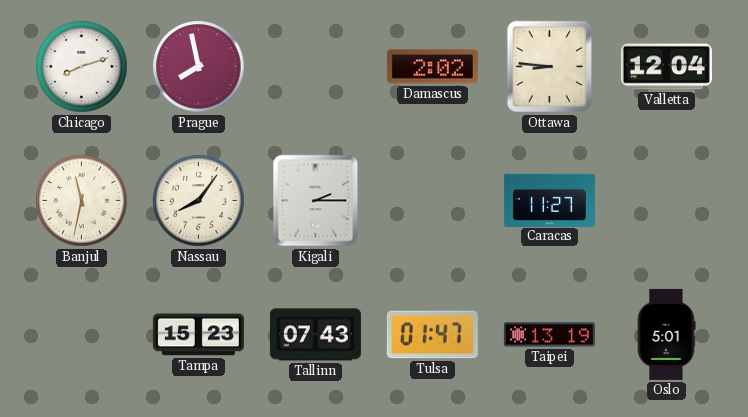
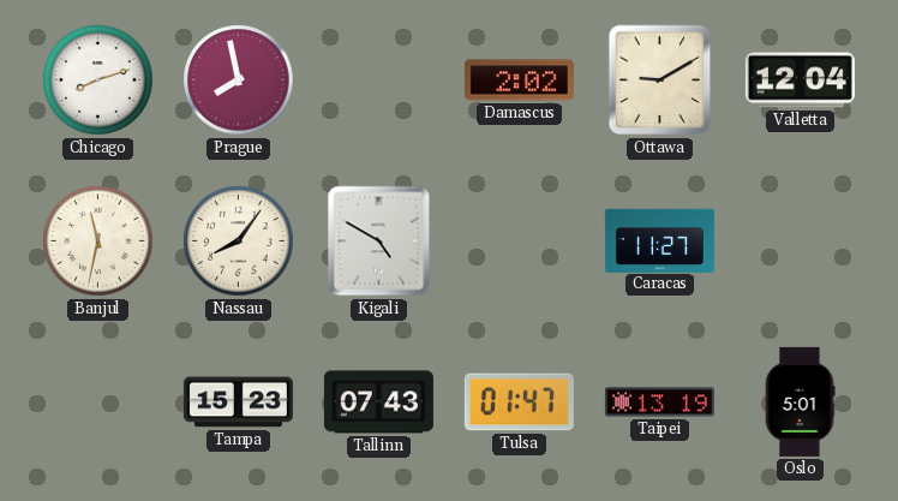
Ottawa: 8:46 -> 9:10
Kigali: 2:15 -> 4:50
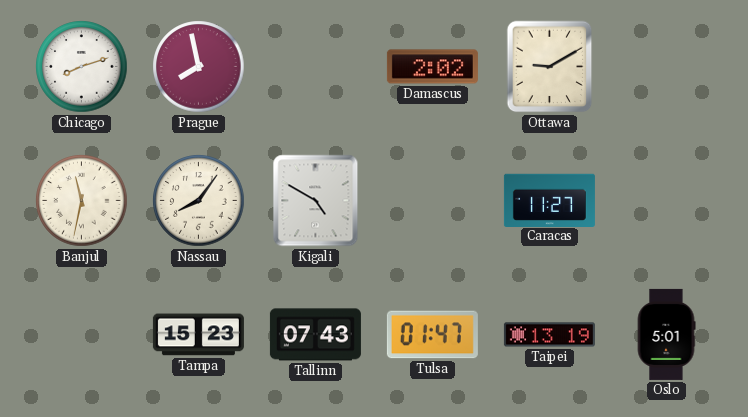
Valletta: 12:04 -> none
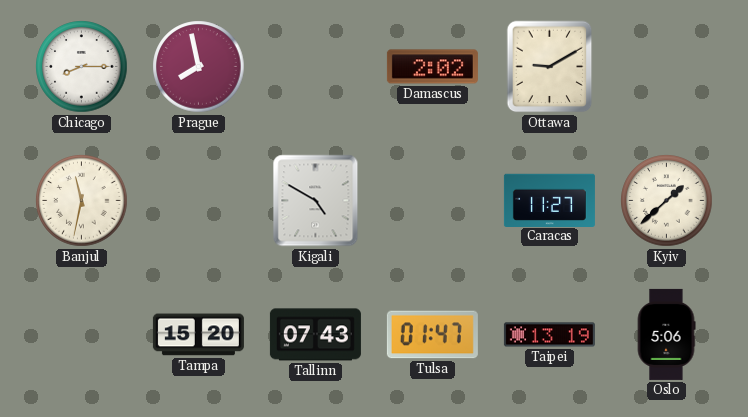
Chicago: 8:12 -> 8:15
Nassau: 8:06 -> none
Kyiv: none -> 1:38
Tampa: 15:23 -> 15:20
Oslo: 5:01 -> 5:06
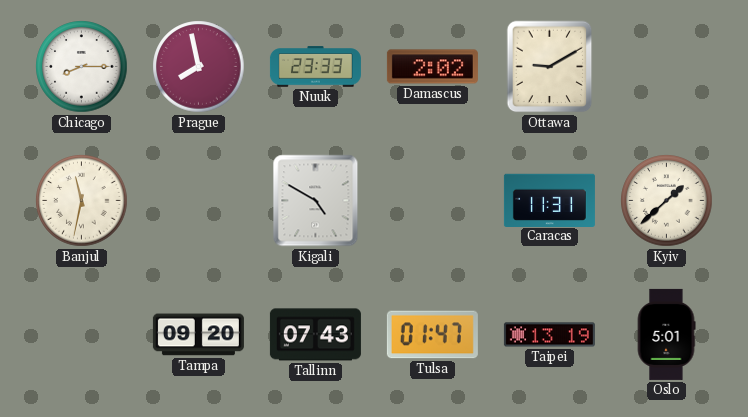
Nuuk: none -> 23:33
Caracas: 11:27 -> 11:31
Tampa: 15:20 -> 09:20
Oslo: 5:06 -> 5:01
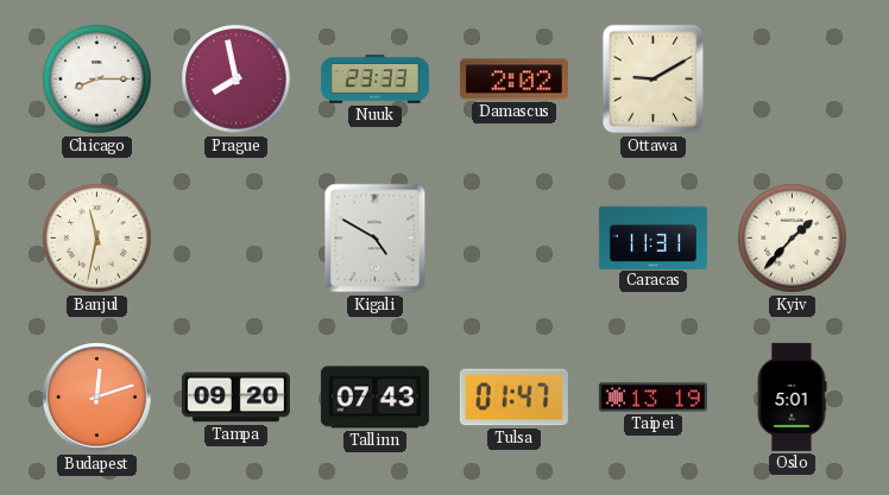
Kyiv: 1:38 -> 1:37
Budapest: none -> 12:12
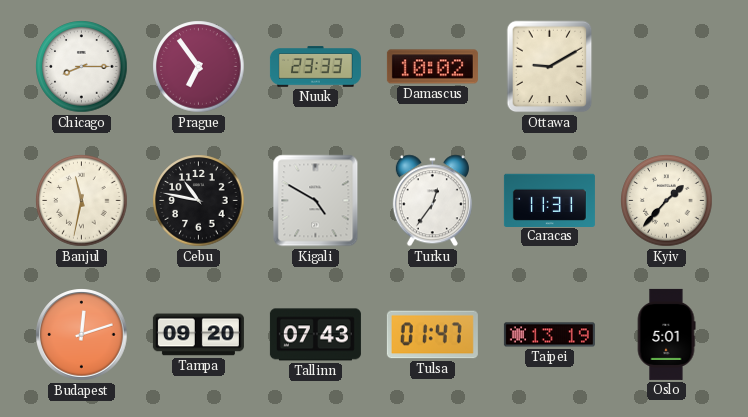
Prague: 7:58 -> 6:54
Damascus: 2:02 -> 10:02
Cebu: none -> 10:47
Turku: none -> 12:36
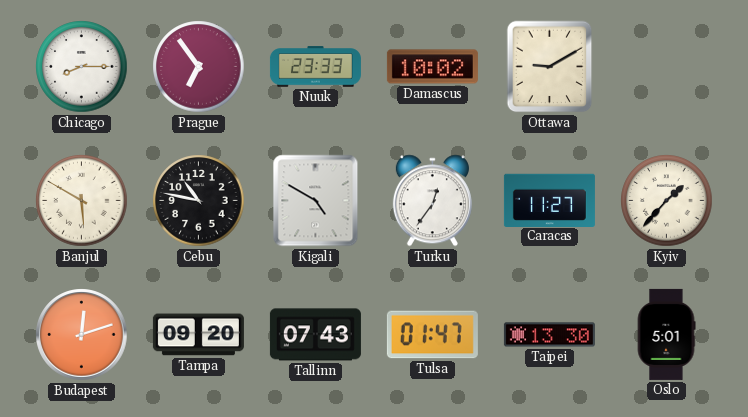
Banjul: 11:32 -> 5:50
Caracas: 11:31 -> 11:27
Taipei: 13:19 -> 13:30
